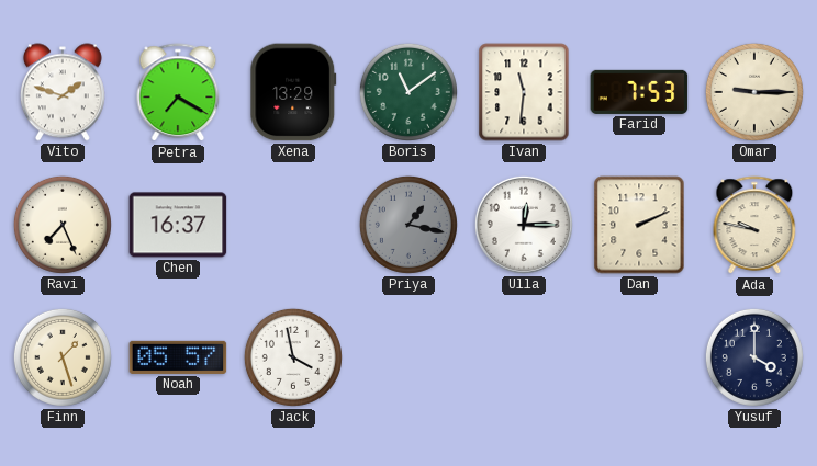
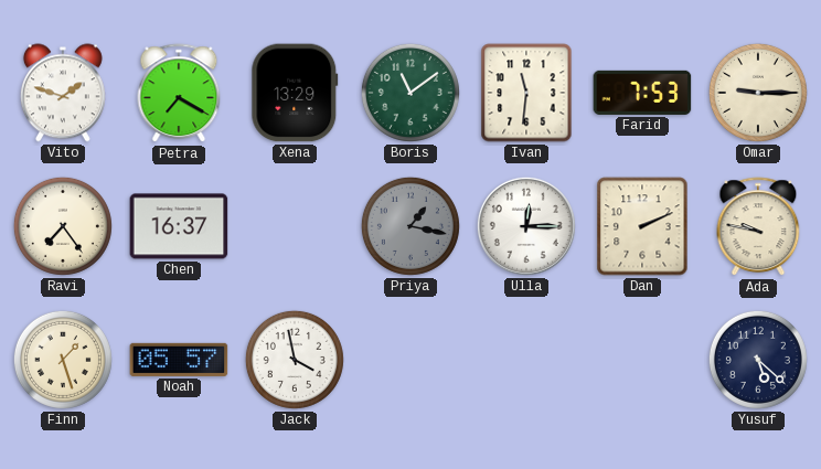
Ravi: 7:26 -> 7:24
Yusuf: 4:00 -> 5:22
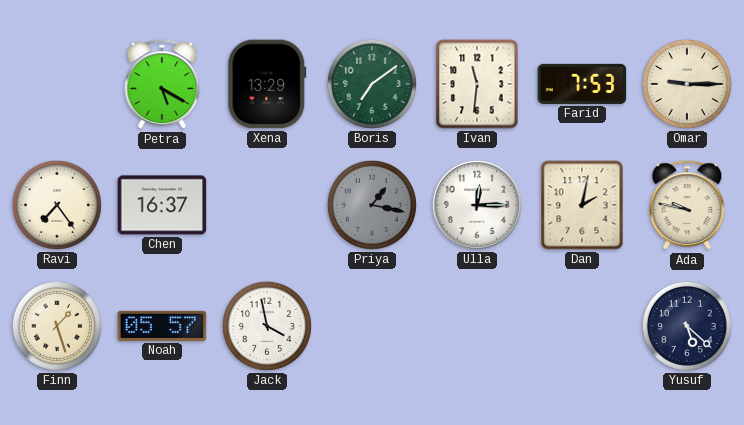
Vito: 1:48 -> none
Petra: 7:20 -> 5:20
Boris: 11:09 -> 7:09
Dan: 2:11 -> 2:02
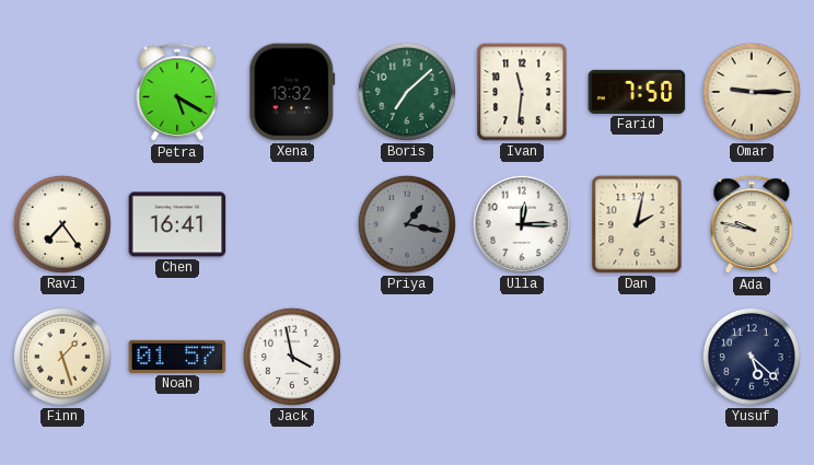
Xena: 13:29 -> 13:32
Boris: 7:09 -> 7:08
Farid: 7:53 -> 7:50
Chen: 16:37 -> 16:41
Noah: 05:57 -> 01:57
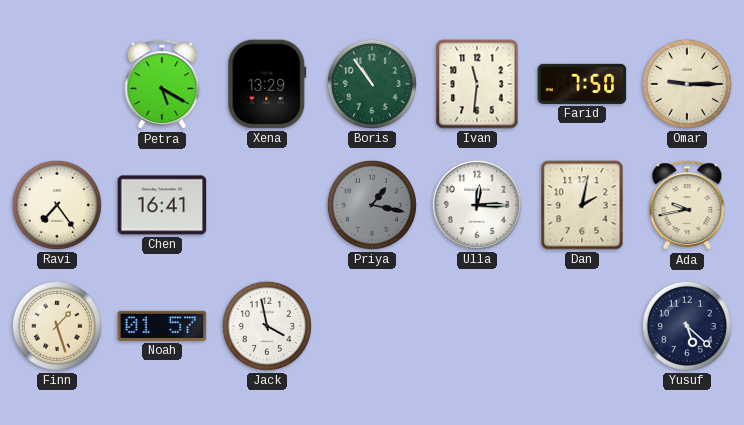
Xena: 13:32 -> 13:29
Boris: 7:08 -> 10:54
Ada: 9:47 -> 9:43
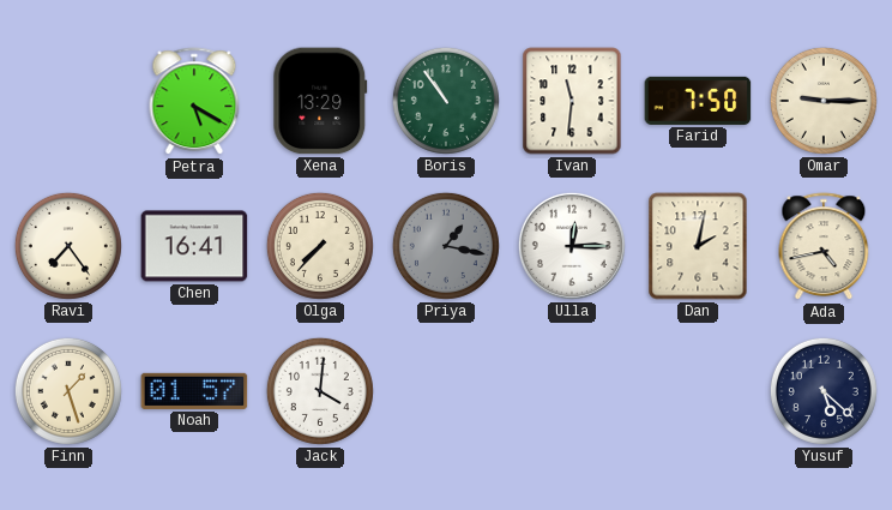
Olga: none -> 7:37
Ada: 9:43 -> 4:43
Jack: 3:58 -> 4:01
